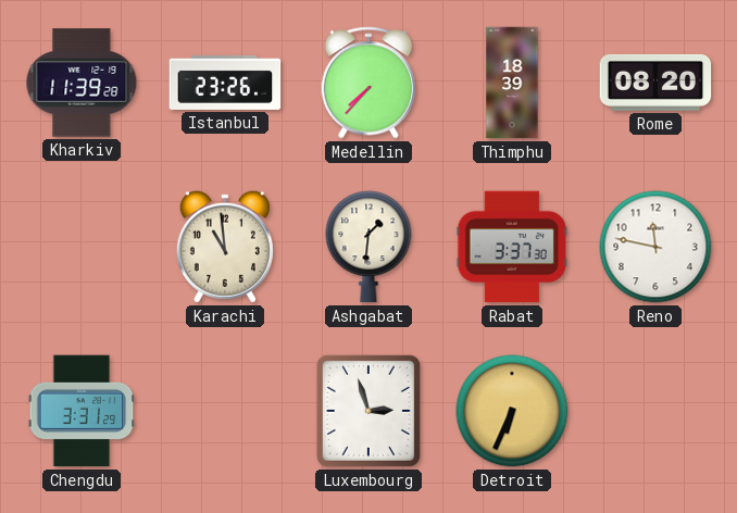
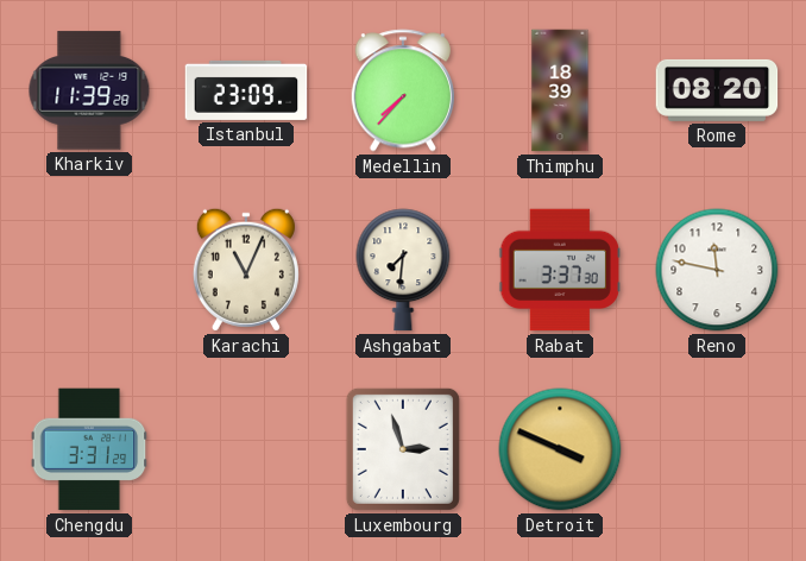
Istanbul: 23:26 -> 23:09
Karachi: 10:59 -> 11:04
Ashgabat: 1:31 -> 7:31
Detroit: 6:34 -> 3:49
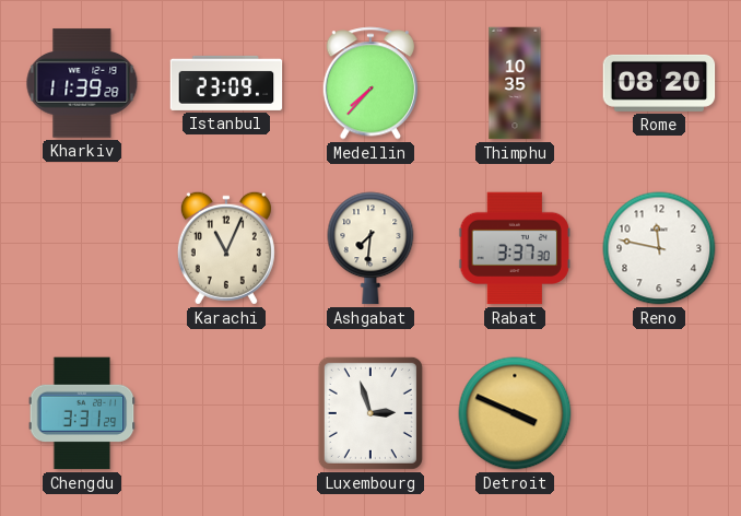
Thimphu: 18:39 -> 10:35
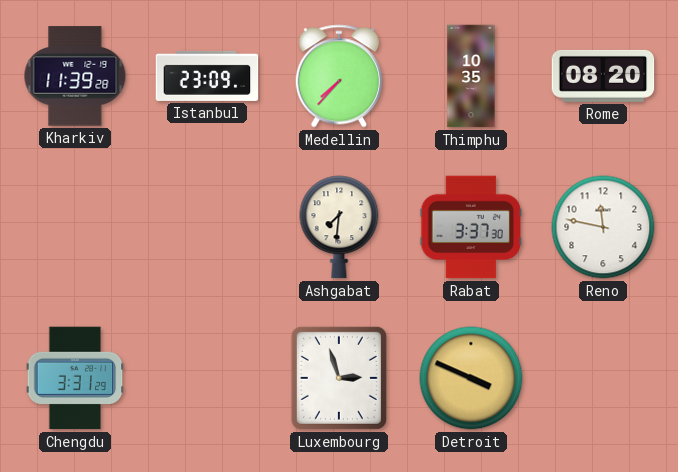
Karachi: 11:04 -> none
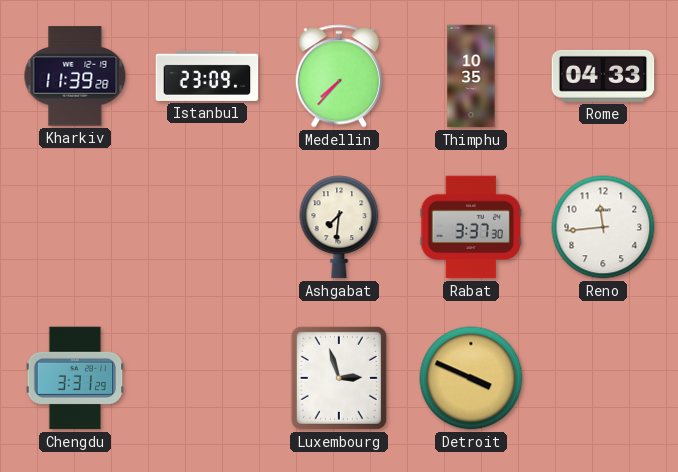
Rome: 08:20 -> 04:33
Reno: 11:47 -> 11:44
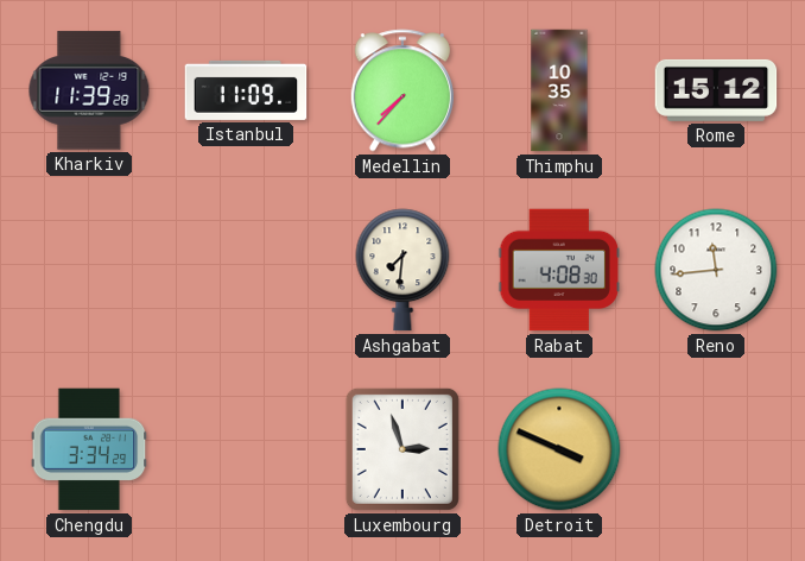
Istanbul: 23:09 -> 11:09
Rome: 04:33 -> 15:12
Rabat: 3:37 -> 4:08
Chengdu: 3:31 -> 3:34
